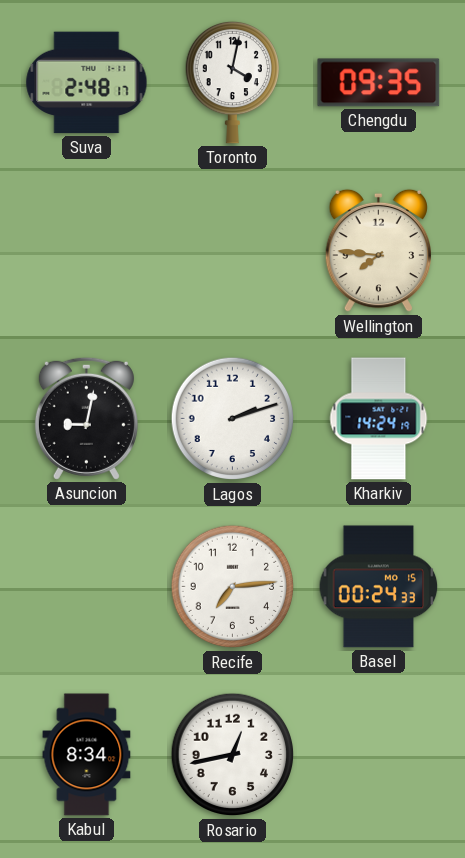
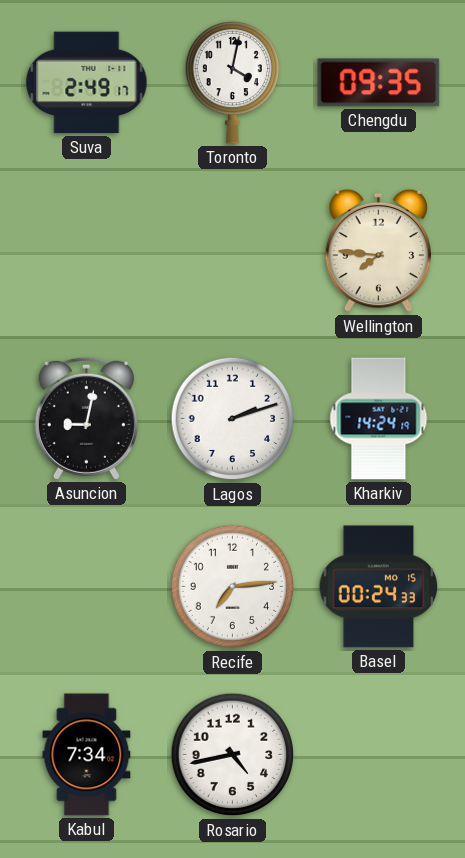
Suva: 2:48 -> 2:49
Kabul: 8:34 -> 7:34
Rosario: 12:43 -> 4:43
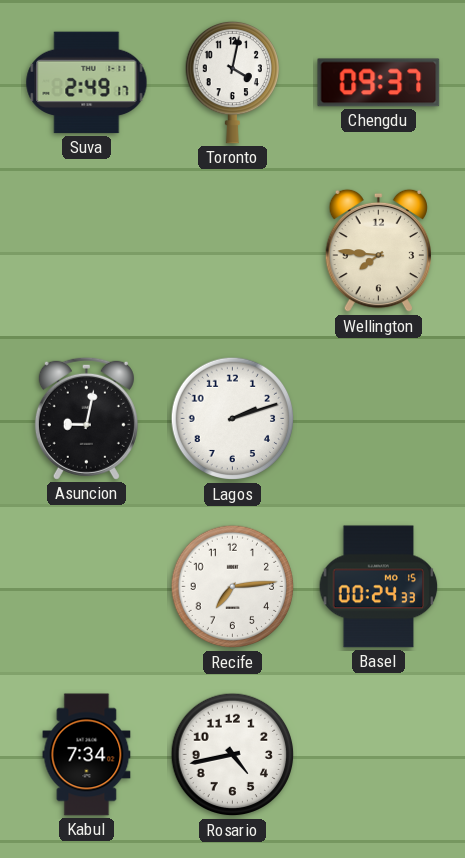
Chengdu: 09:35 -> 09:37
Kharkiv: 14:24 -> none
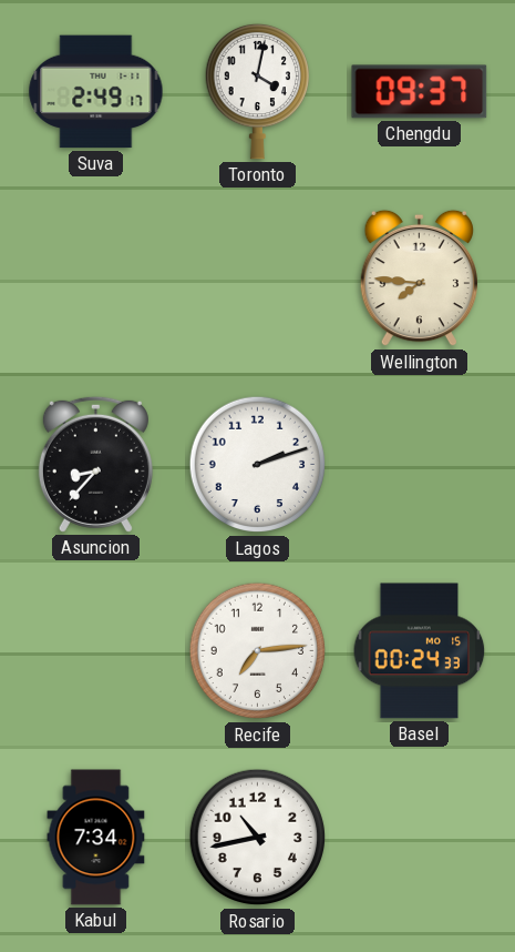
Asuncion: 9:02 -> 8:37
Rosario: 4:43 -> 10:43
